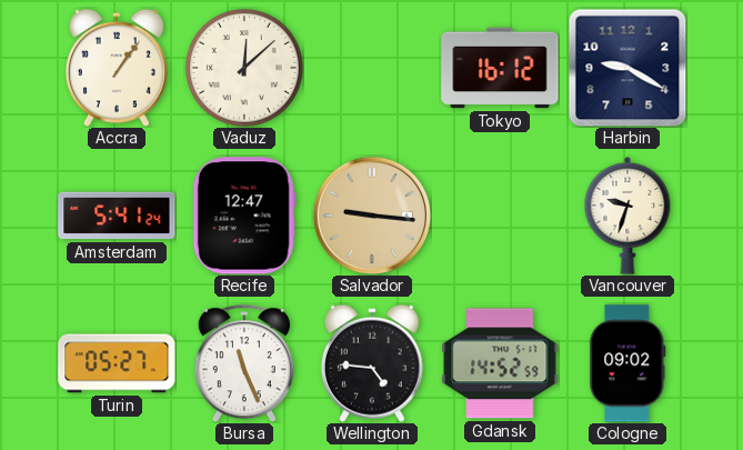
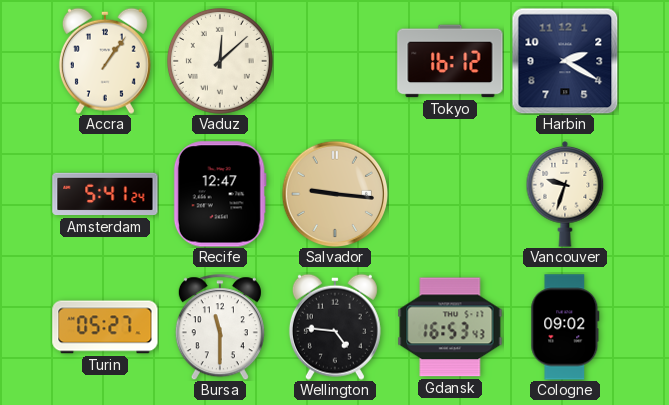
Harbin: 9:20 -> 2:20
Bursa: 11:26 -> 11:30
Gdansk: 14:52 -> 16:53
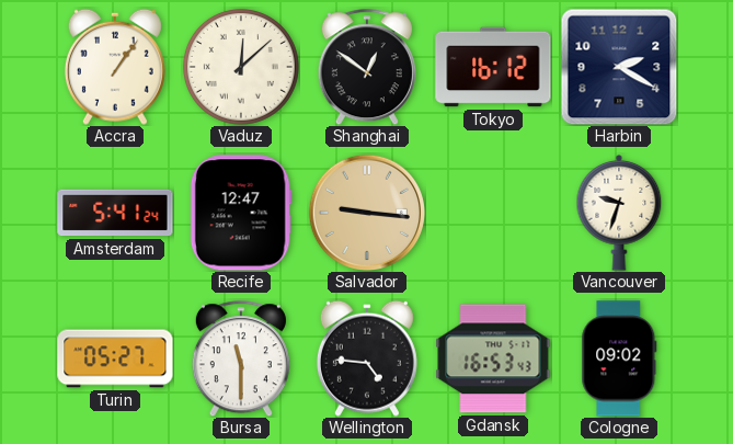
Shanghai: none -> 12:51
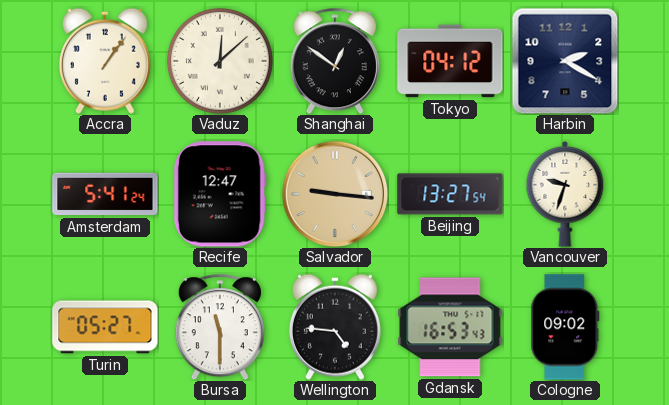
Tokyo: 16:12 -> 04:12
Beijing: none -> 13:27
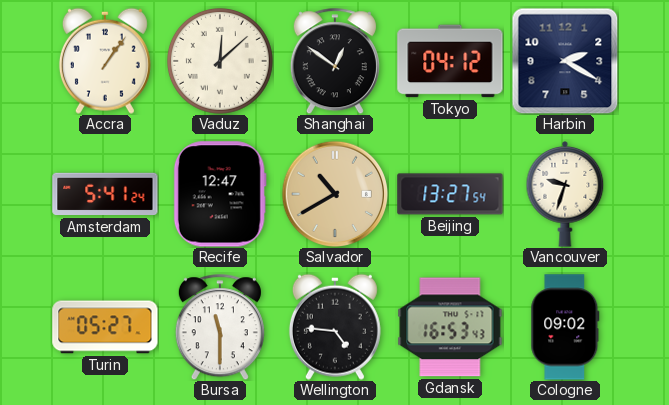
Salvador: 9:16 -> 10:40
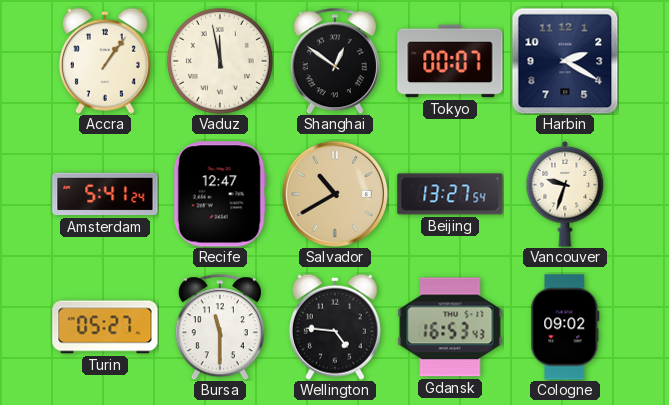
Vaduz: 12:08 -> 11:58
Tokyo: 04:12 -> 00:07
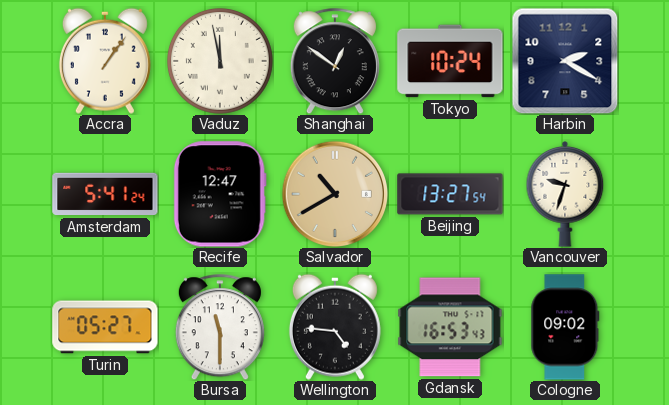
Tokyo: 00:07 -> 10:24
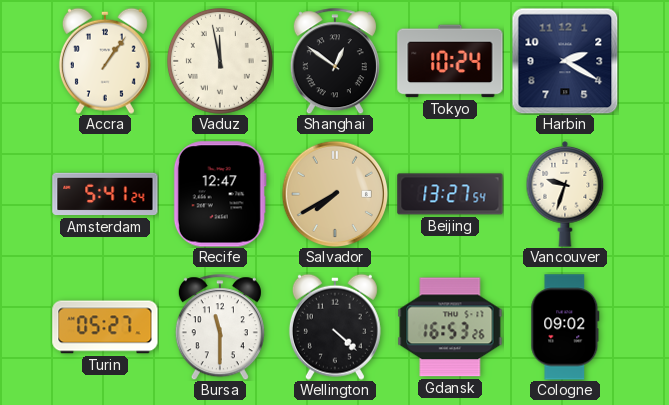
Salvador: 10:40 -> 7:40
Wellington: 4:46 -> 4:22
Gdansk: 16:53:43 -> 16:53:26
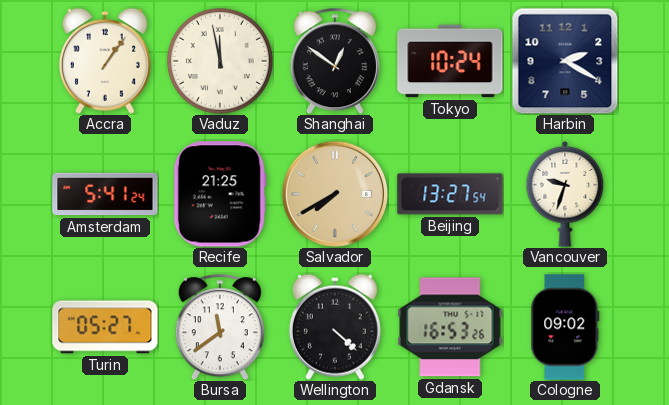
Recife: 12:47 -> 21:25
Bursa: 11:30 -> 11:39
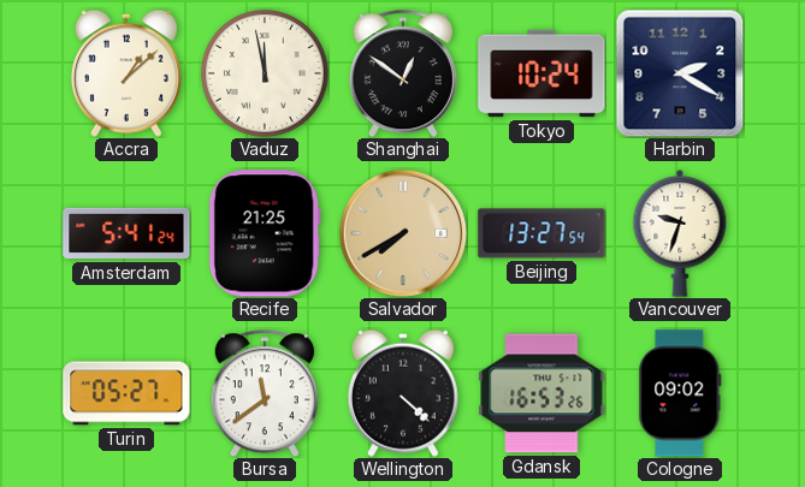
Accra: 1:06 -> 1:08
